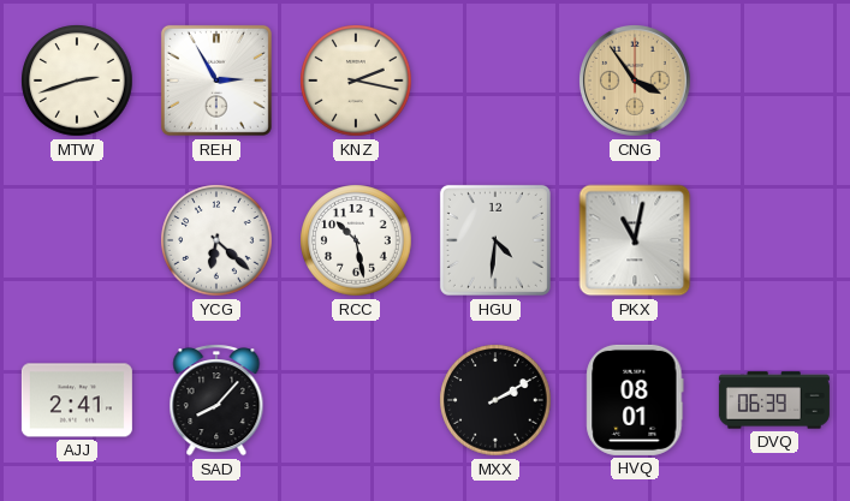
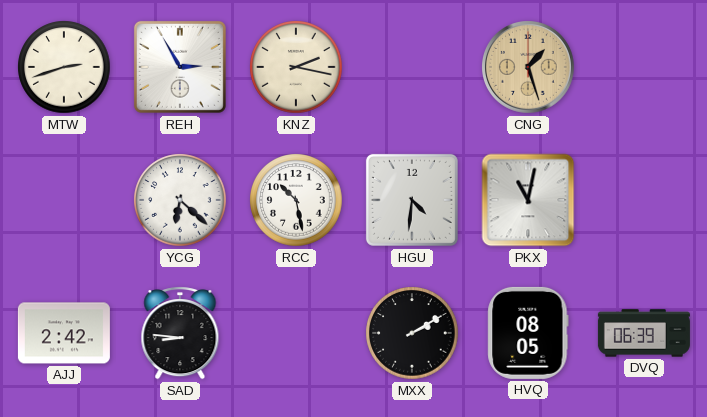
CNG: 3:54 -> 1:27
AJJ: 2:41 -> 2:42
SAD: 8:07 -> 8:46
HVQ: 08:01 -> 08:05
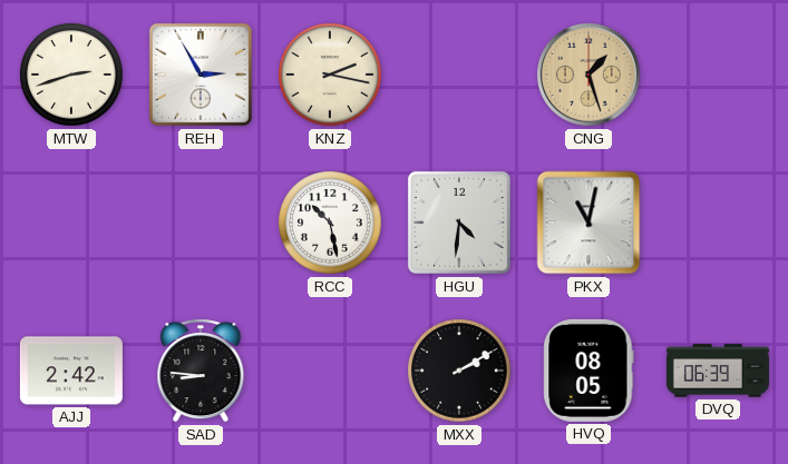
YCG: 6:22 -> none
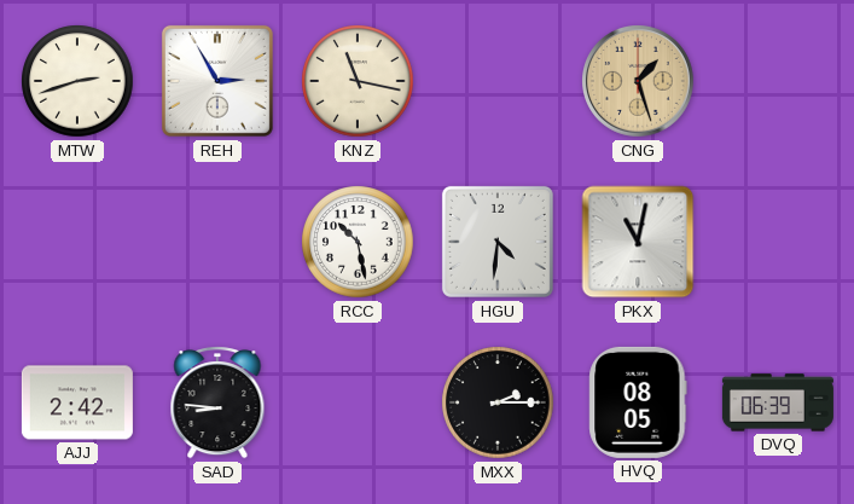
KNZ: 2:17 -> 11:17
MXX: 2:10 -> 2:15
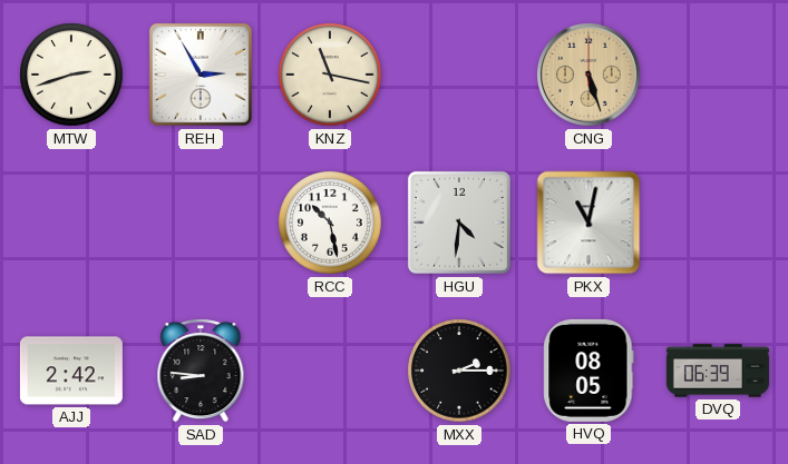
CNG: 1:27 -> 5:27
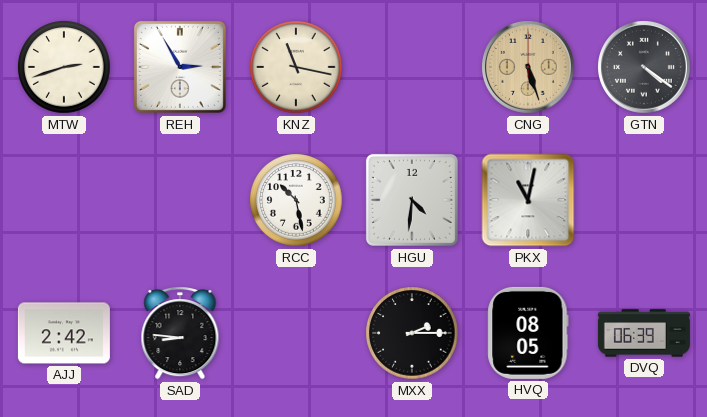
GTN: none -> 4:21
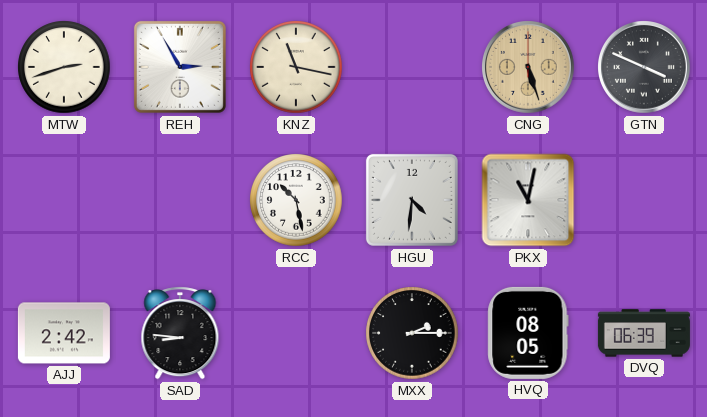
GTN: 4:21 -> 3:49
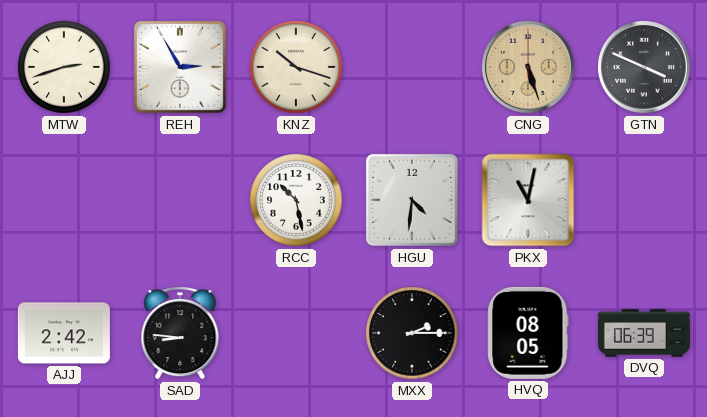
KNZ: 11:17 -> 10:18
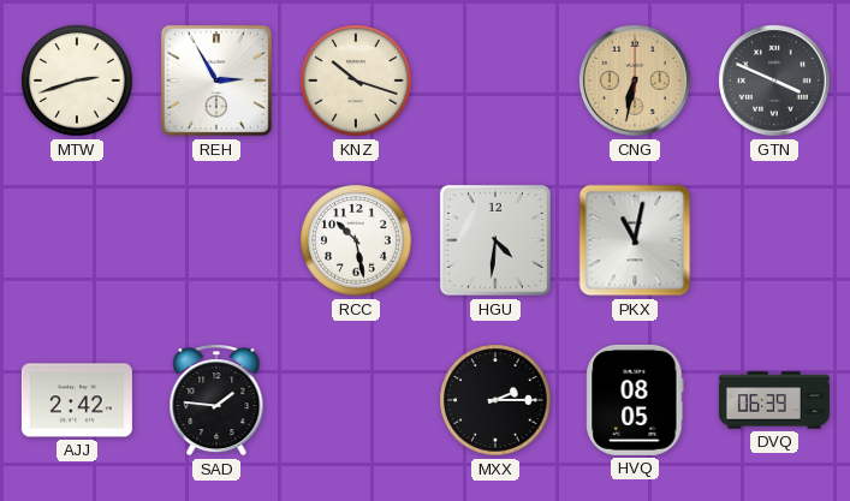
CNG: 5:27 -> 6:32
SAD: 8:46 -> 1:46
